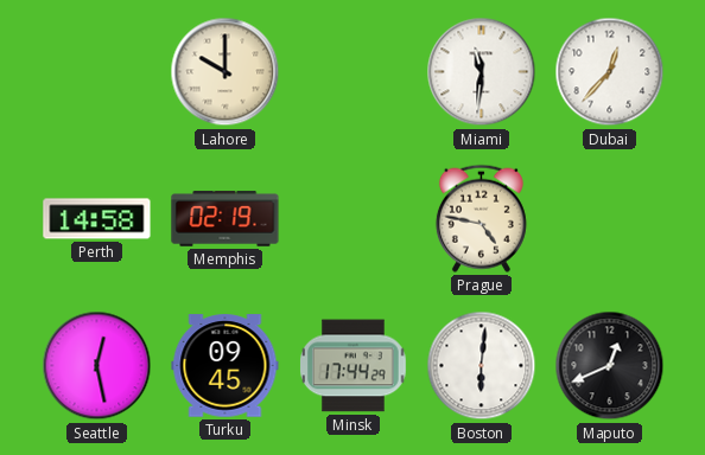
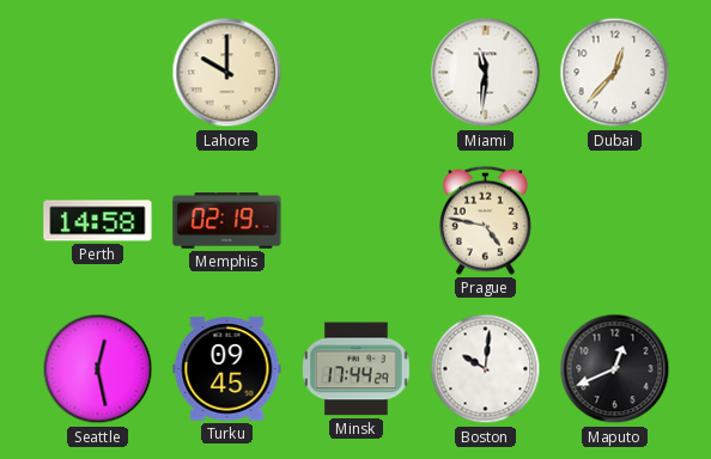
Boston: 6:01 -> 10:01
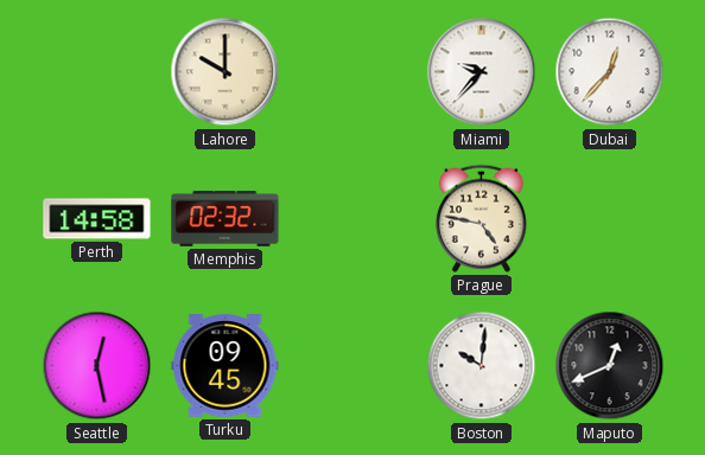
Miami: 11:31 -> 9:37
Memphis: 02:19 -> 02:32
Minsk: 17:44 -> none
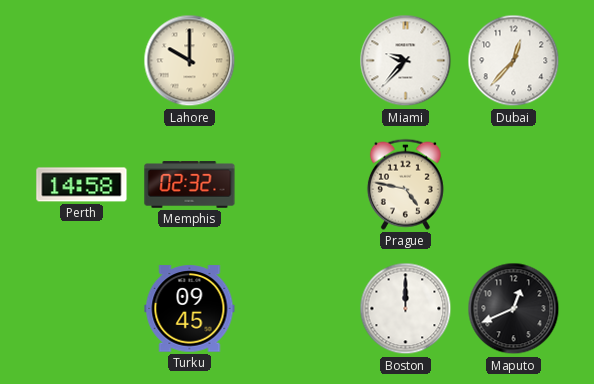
Seattle: 12:28 -> none
Boston: 10:01 -> 12:00
